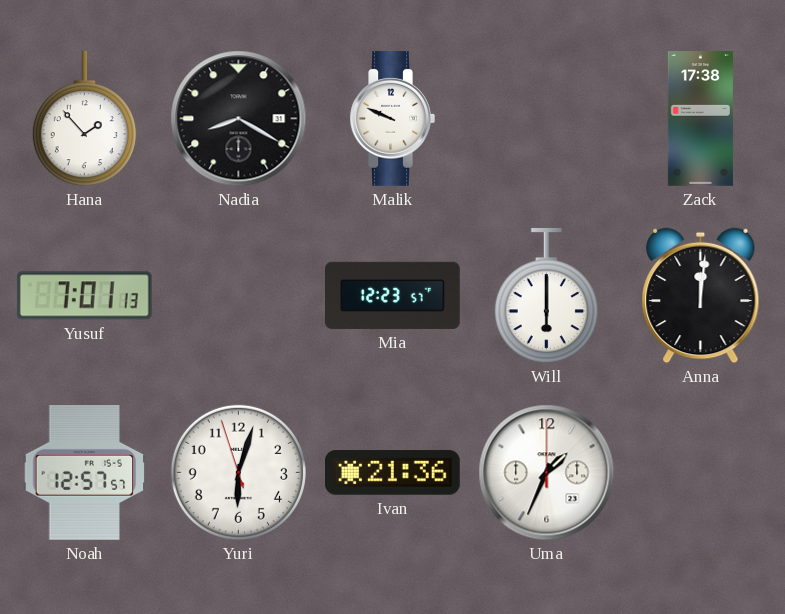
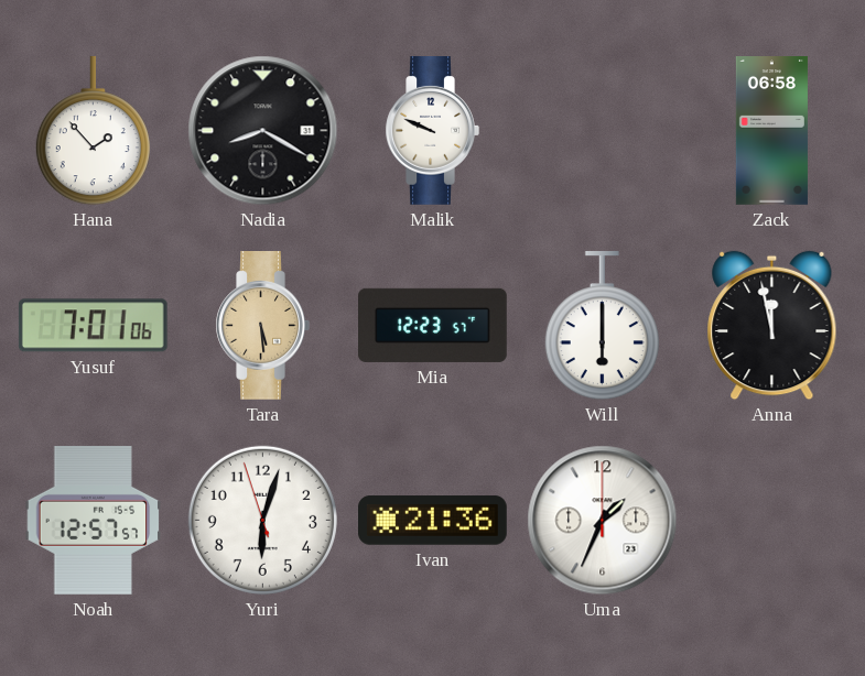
Zack: 17:38 -> 06:58
Yusuf: 7:01:13 -> 7:01:06
Tara: none -> 5:29
Anna: 12:01 -> 11:58
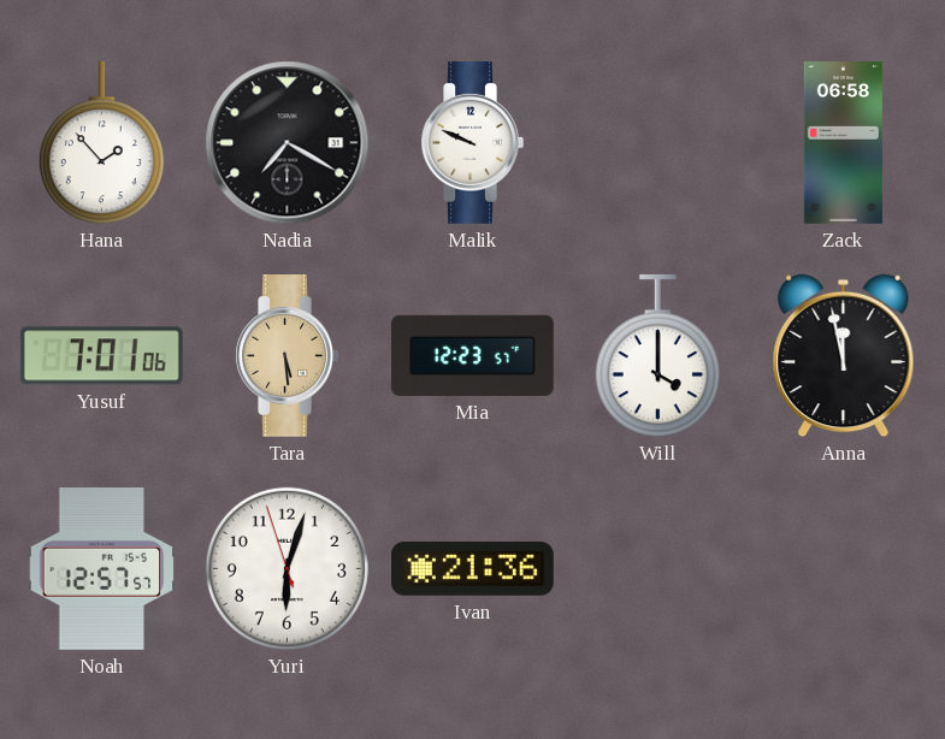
Nadia: 8:20 -> 7:20
Will: 6:00 -> 4:00
Uma: 1:34 -> none
